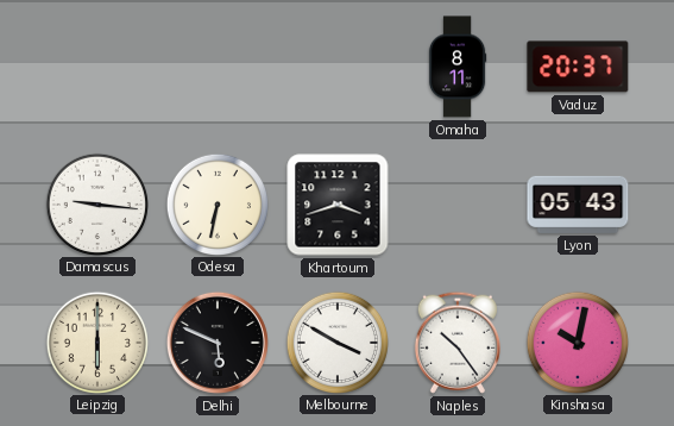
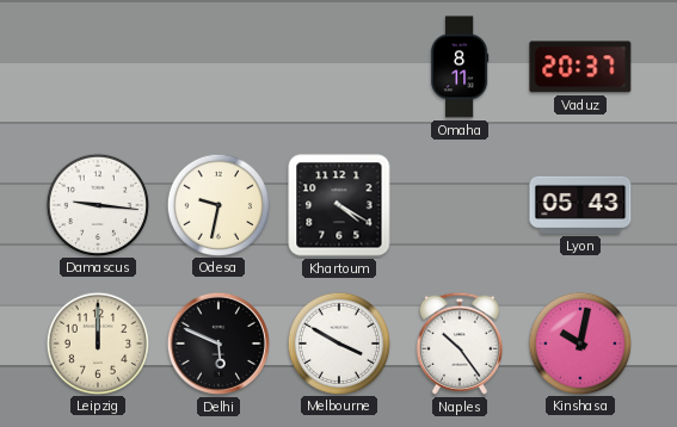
Odesa: 6:32 -> 9:32
Khartoum: 3:42 -> 4:20
Leipzig: 6:00 -> 12:00
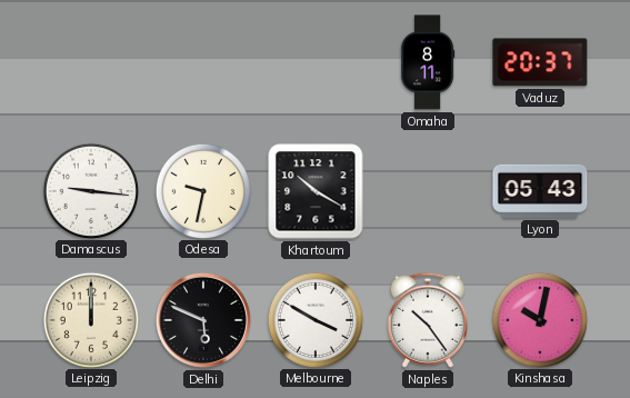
Khartoum: 4:20 -> 10:20
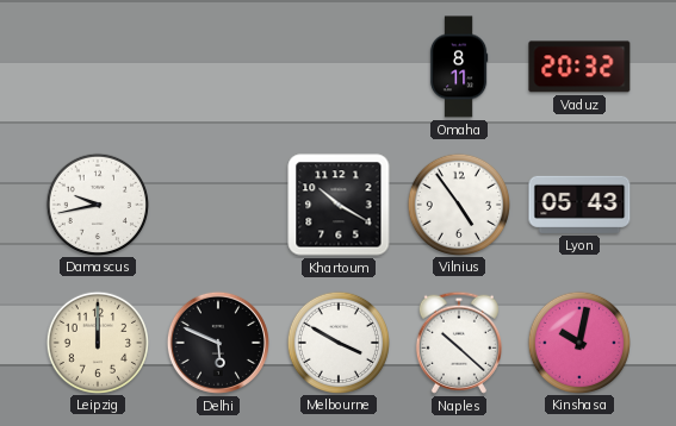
Vaduz: 20:37 -> 20:32
Damascus: 9:16 -> 9:43
Odesa: 9:32 -> none
Vilnius: none -> 4:54
Naples: 10:24 -> 10:22
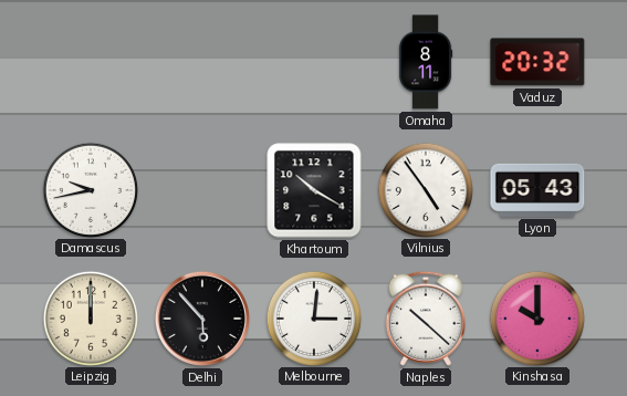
Delhi: 5:49 -> 5:53
Melbourne: 3:50 -> 3:01
Kinshasa: 10:02 -> 10:00
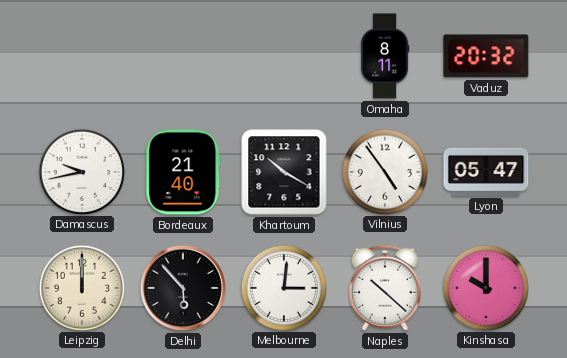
Bordeaux: none -> 21:40
Lyon: 05:43 -> 05:47
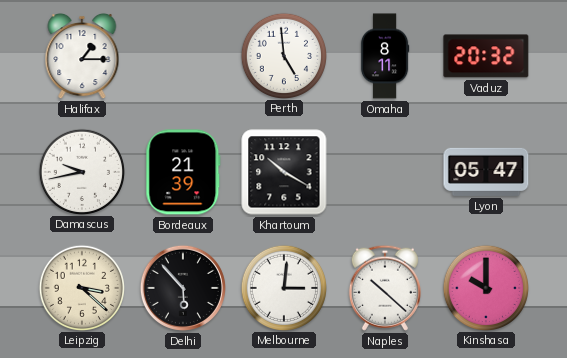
Halifax: none -> 1:15
Perth: none -> 4:59
Bordeaux: 21:40 -> 21:39
Vilnius: 4:54 -> none
Leipzig: 12:00 -> 3:22
